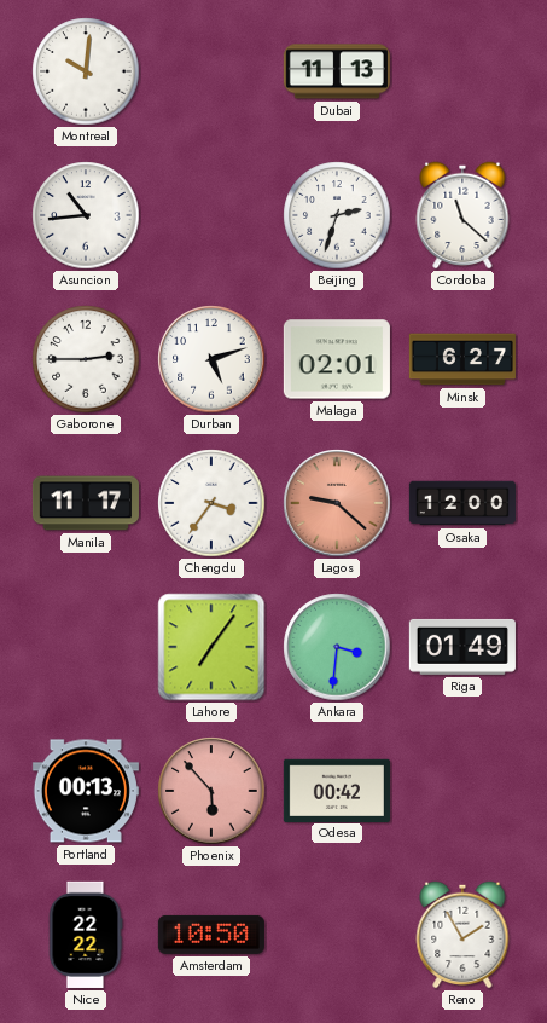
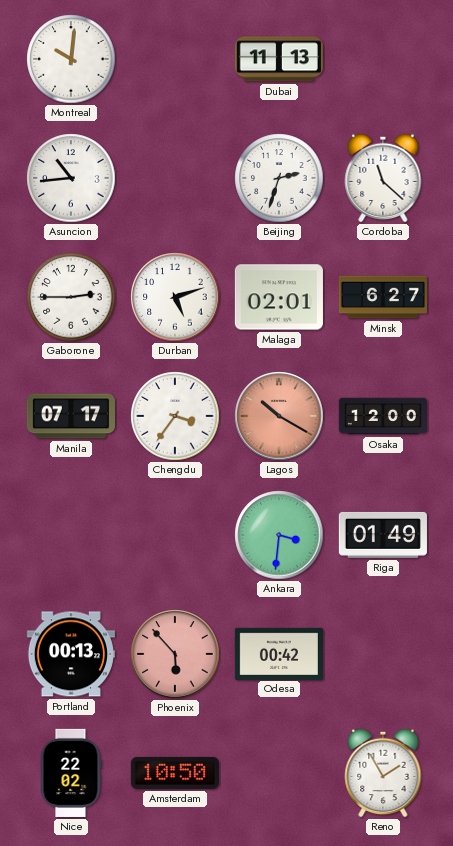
Manila: 11:17 -> 07:17
Lagos: 9:22 -> 10:20
Lahore: 7:06 -> none
Nice: 22:22 -> 22:02
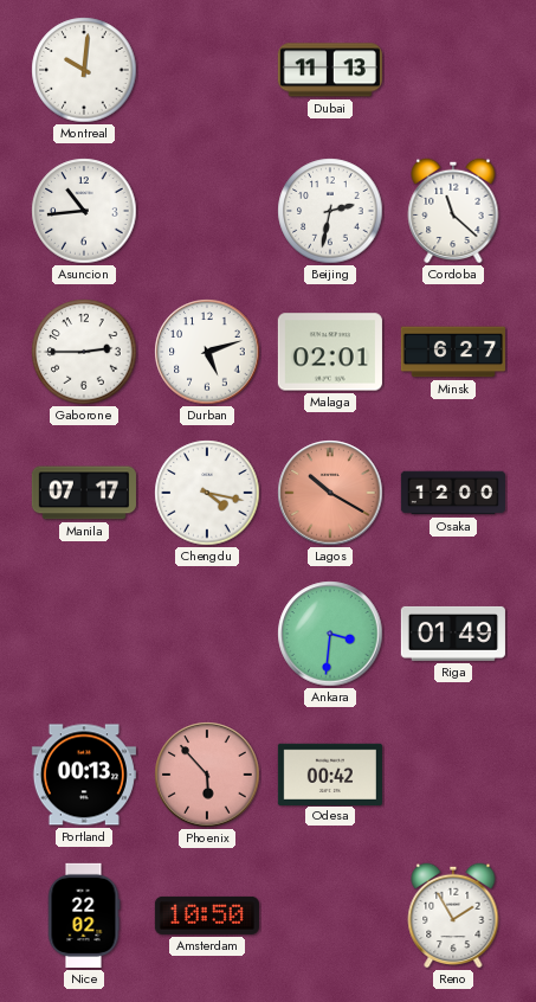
Beijing: 2:33 -> 2:32
Chengdu: 3:36 -> 4:17
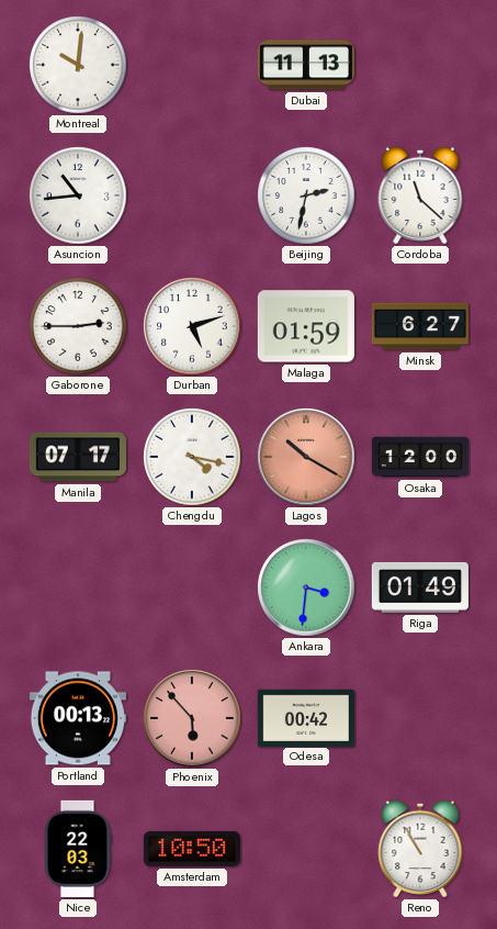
Malaga: 02:01 -> 01:59
Nice: 22:02 -> 22:03
Reno: 1:55 -> 10:55
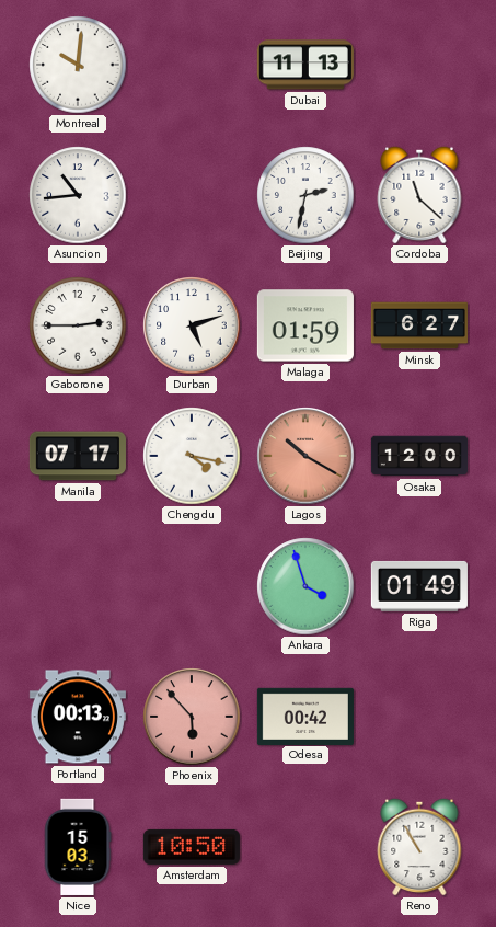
Ankara: 3:31 -> 3:57
Nice: 22:03 -> 15:03
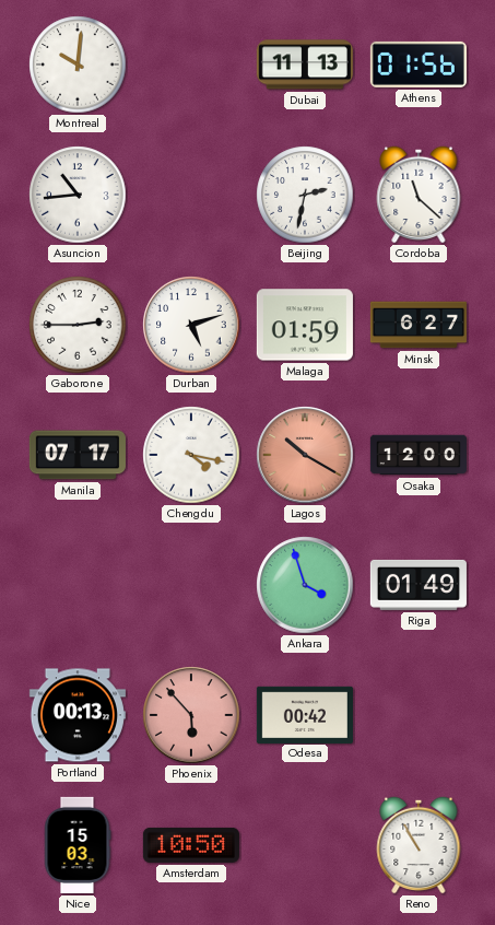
Athens: none -> 01:56
